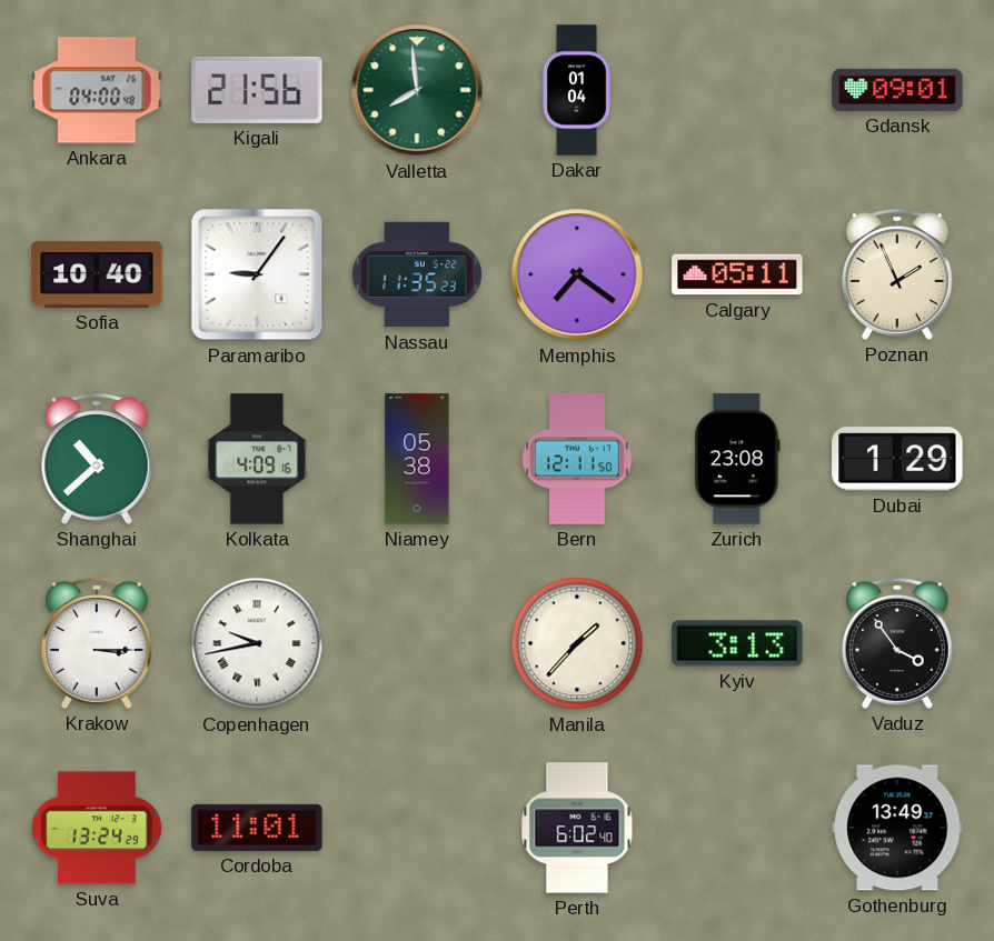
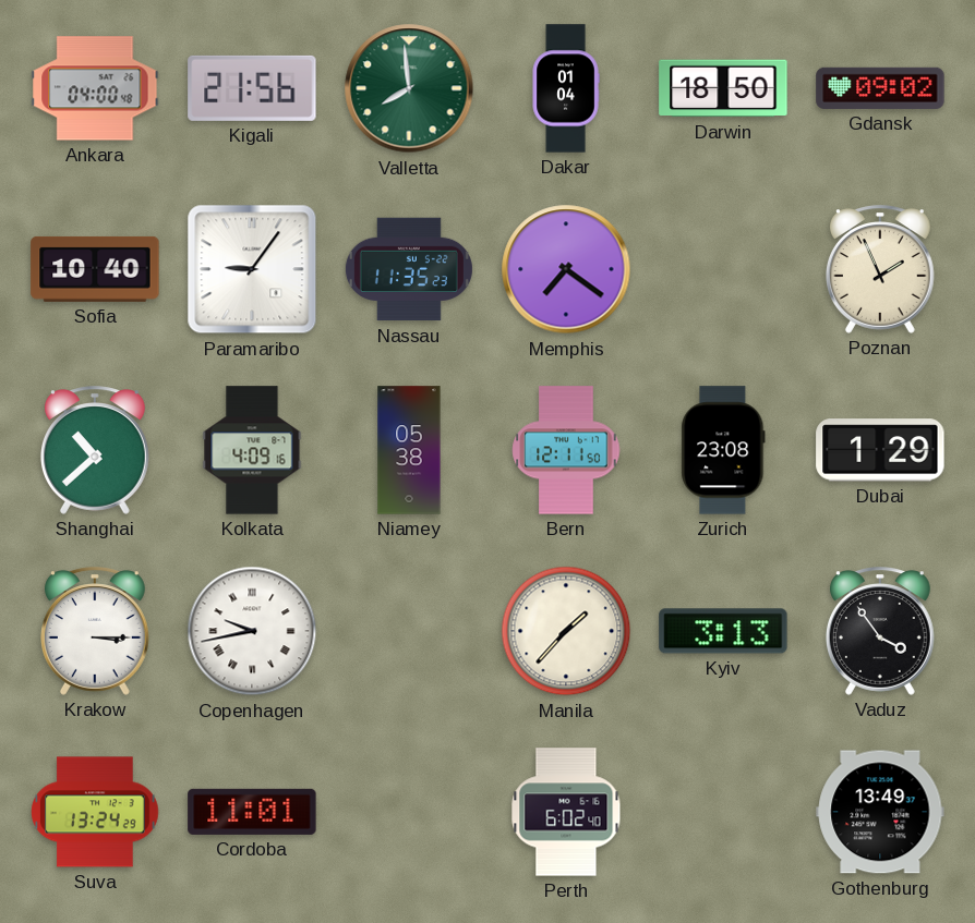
Darwin: none -> 18:50
Gdansk: 09:01 -> 09:02
Calgary: 05:11 -> none
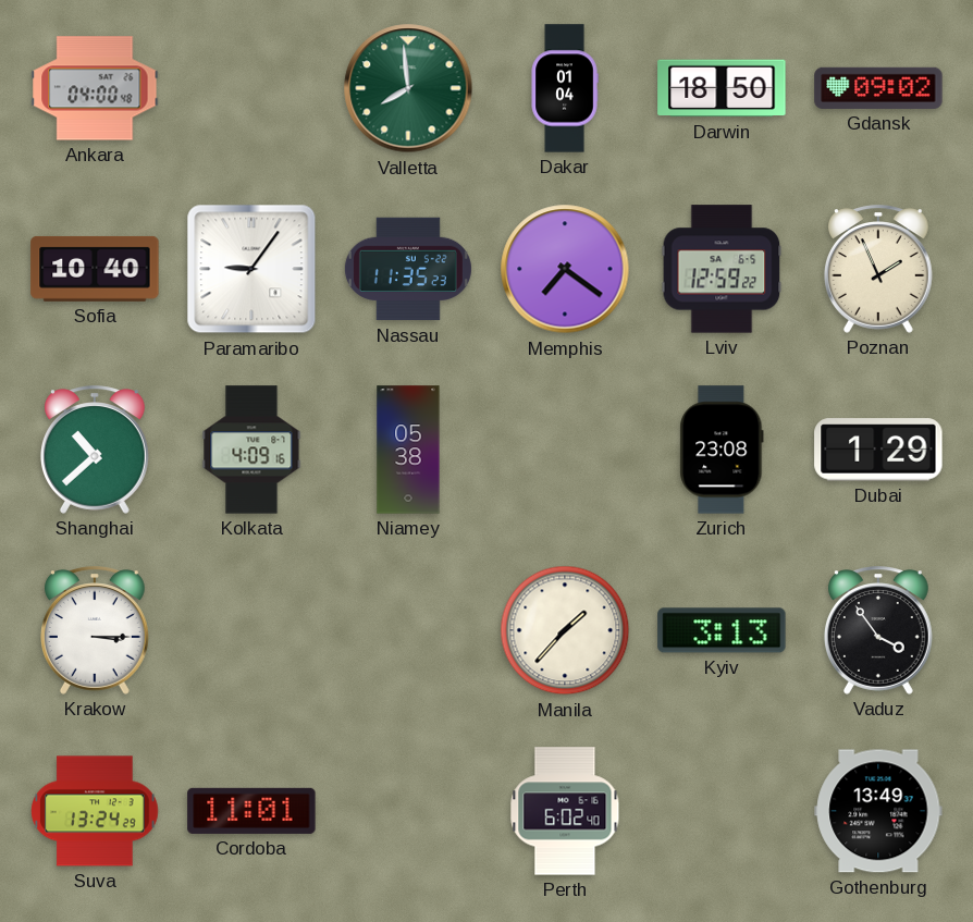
Kigali: 21:56 -> none
Lviv: none -> 12:59
Bern: 12:11 -> none
Copenhagen: 9:43 -> none
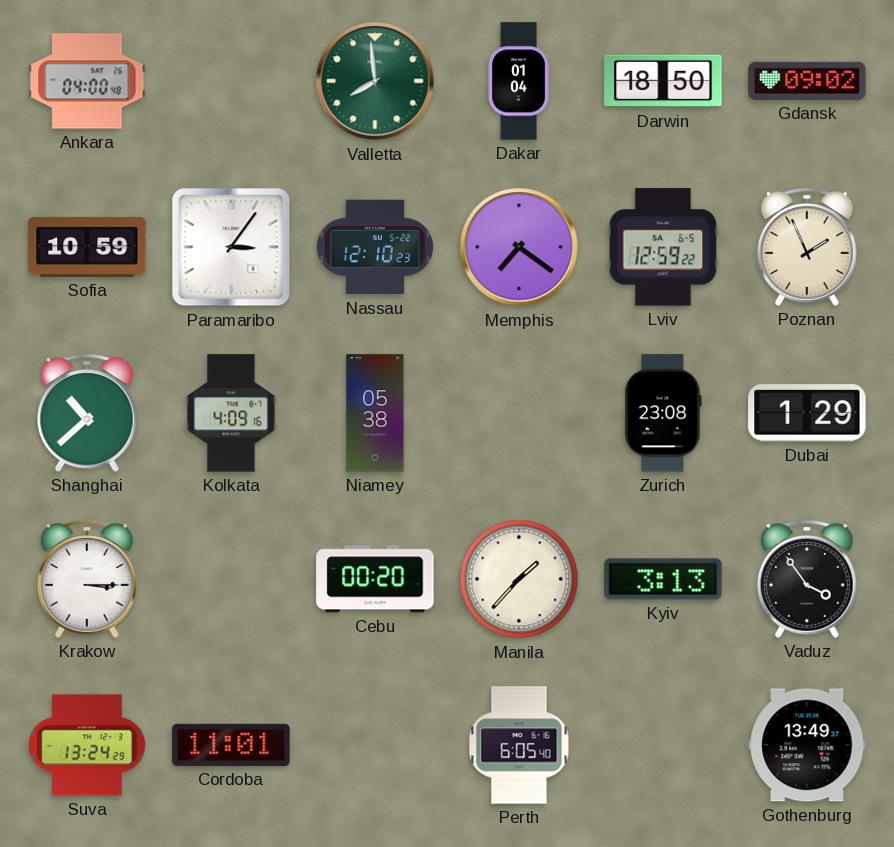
Sofia: 10:40 -> 10:59
Paramaribo: 9:06 -> 3:06
Nassau: 11:35 -> 12:10
Cebu: none -> 00:20
Perth: 6:02 -> 6:05
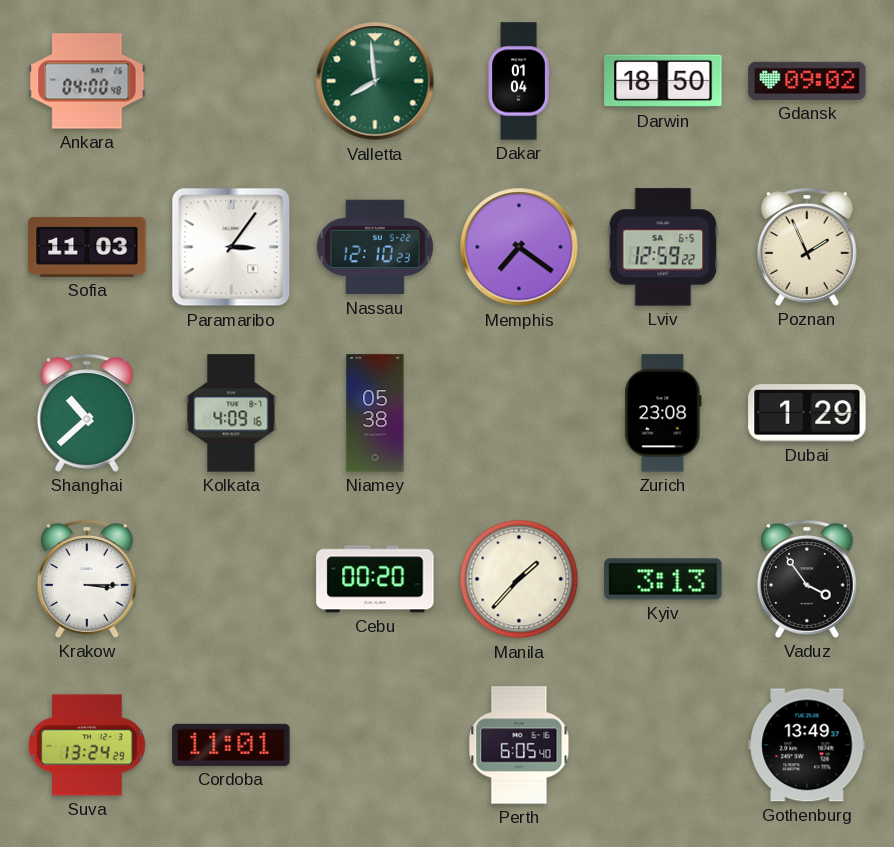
Sofia: 10:59 -> 11:03
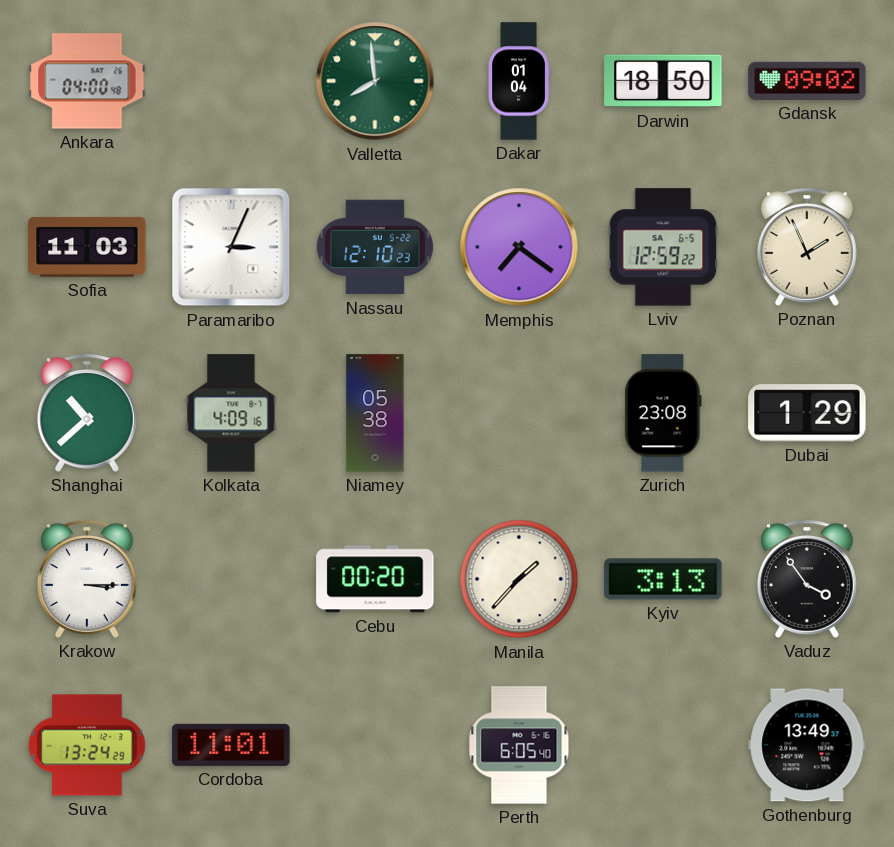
Paramaribo: 3:06 -> 3:04
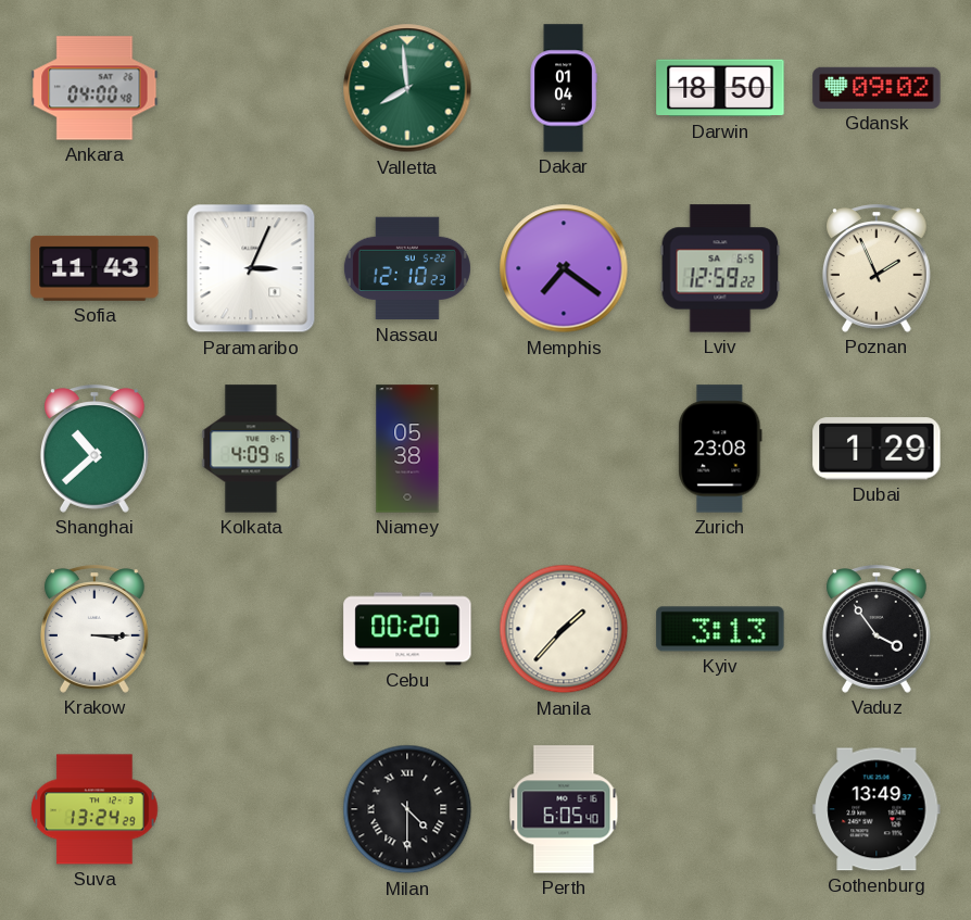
Sofia: 11:03 -> 11:43
Cordoba: 11:01 -> none
Milan: none -> 4:30
